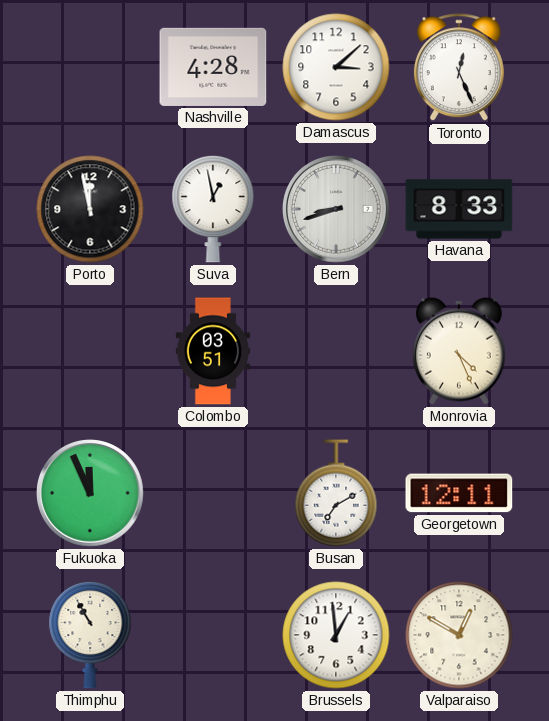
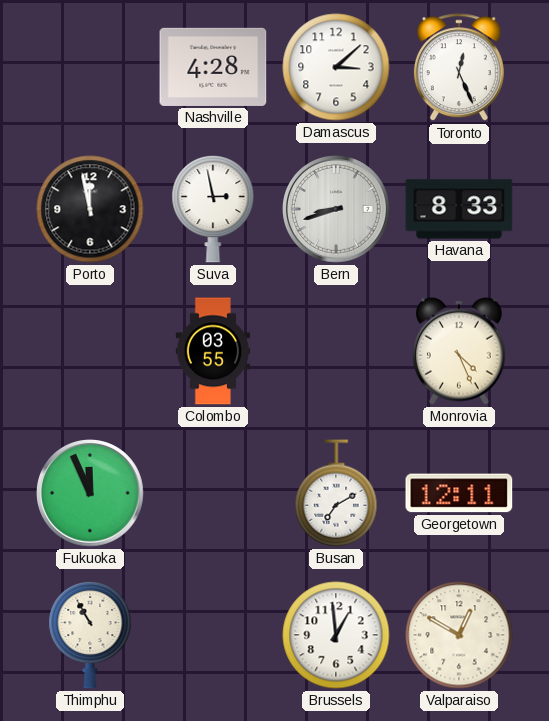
Suva: 12:58 -> 2:58
Colombo: 03:51 -> 03:55
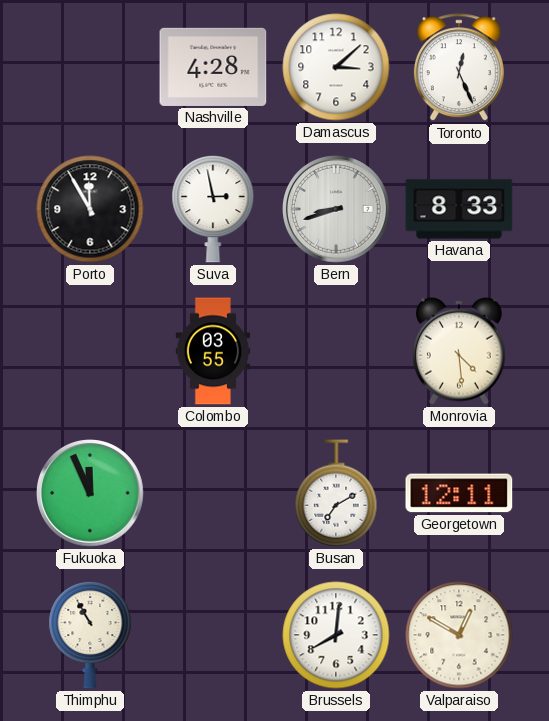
Porto: 11:58 -> 11:55
Monrovia: 4:26 -> 4:29
Brussels: 12:59 -> 8:01
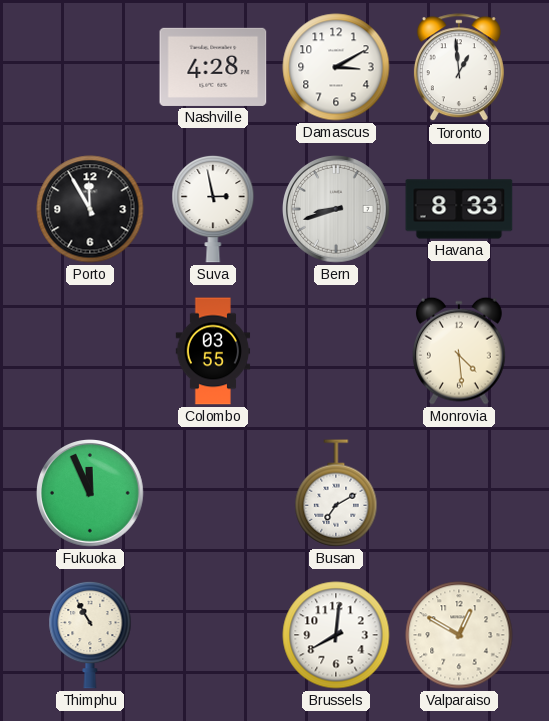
Damascus: 3:08 -> 3:10
Toronto: 12:26 -> 12:59
Georgetown: 12:11 -> none
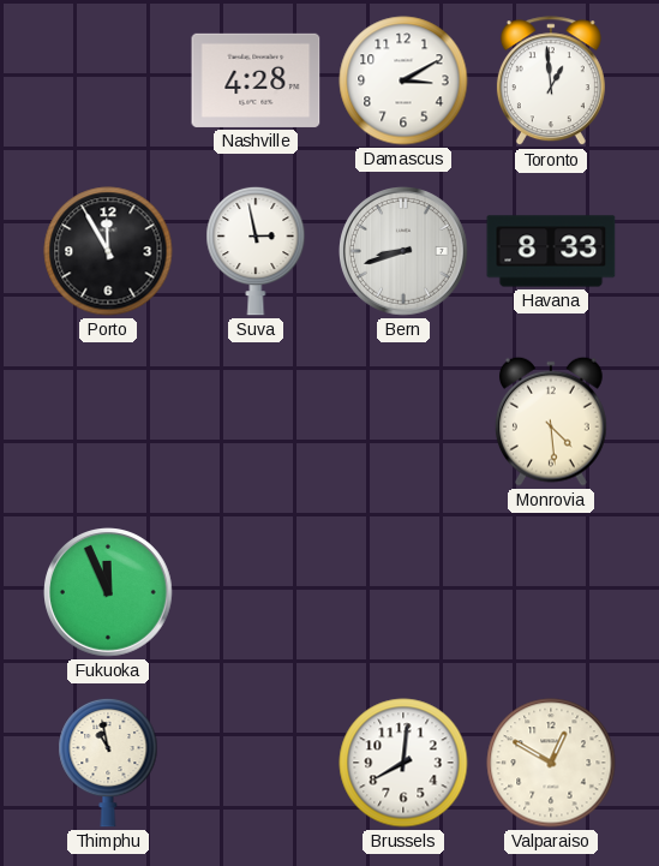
Colombo: 03:55 -> none
Busan: 7:10 -> none
Thimphu: 10:55 -> 10:58
